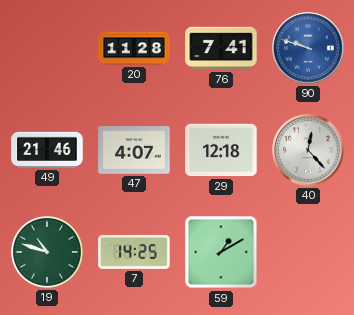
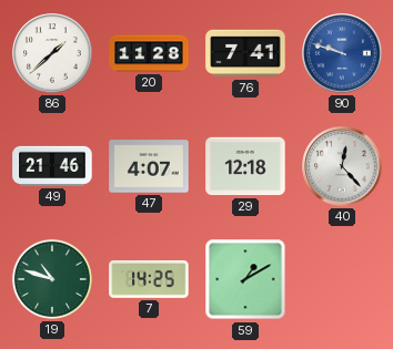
86: none -> 1:38
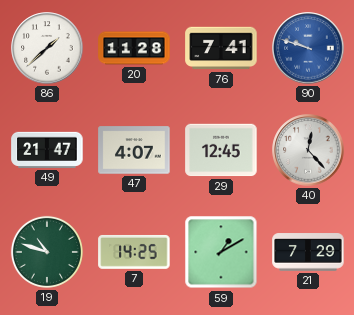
49: 21:46 -> 21:47
29: 12:18 -> 12:45
21: none -> 7:29
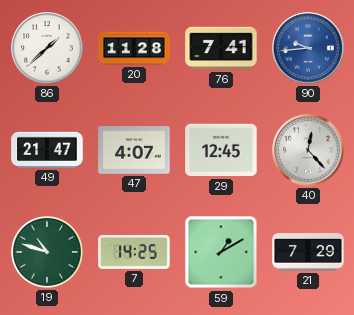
90: 9:48 -> 9:44
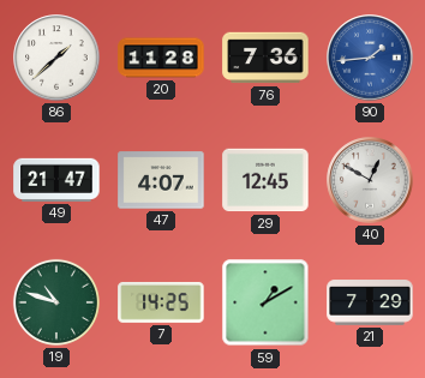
76: 7:41 -> 7:36
90: 9:44 -> 1:44
40: 12:23 -> 12:50
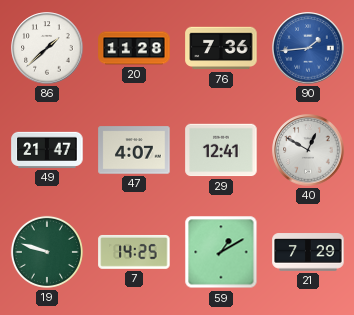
29: 12:45 -> 12:41
19: 10:48 -> 9:48
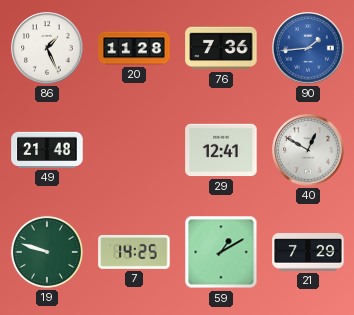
86: 1:38 -> 1:26
49: 21:47 -> 21:48
47: 4:07 -> none
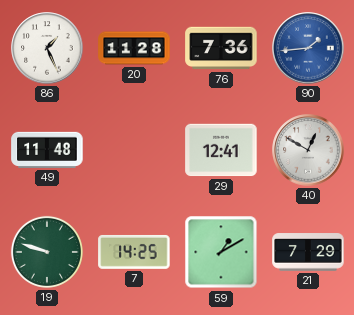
49: 21:48 -> 11:48
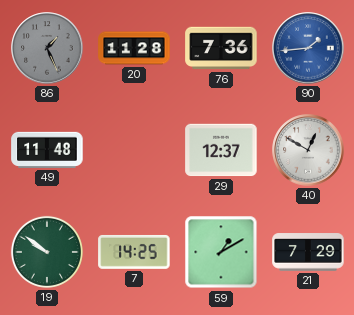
86 dial: white -> grey
29: 12:41 -> 12:37
19: 9:48 -> 9:51
